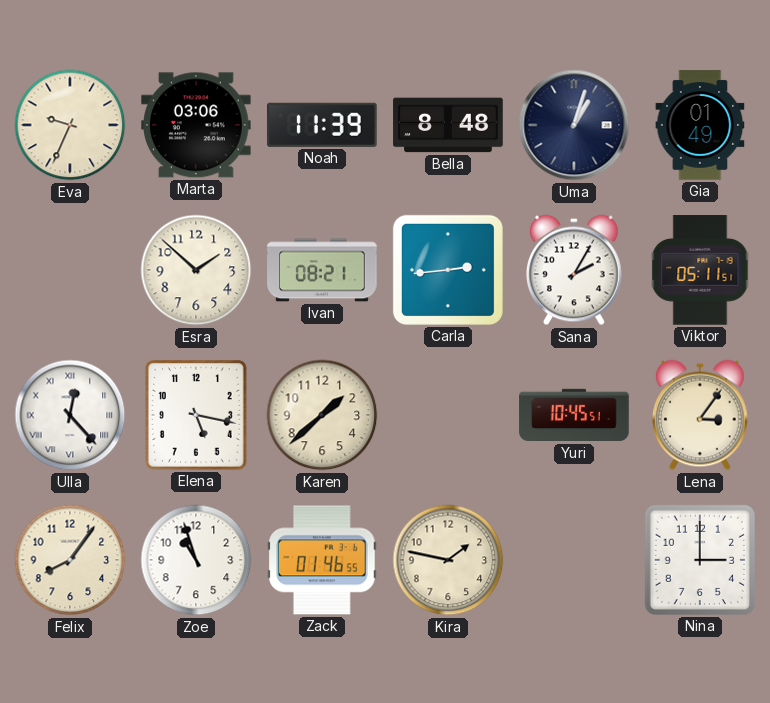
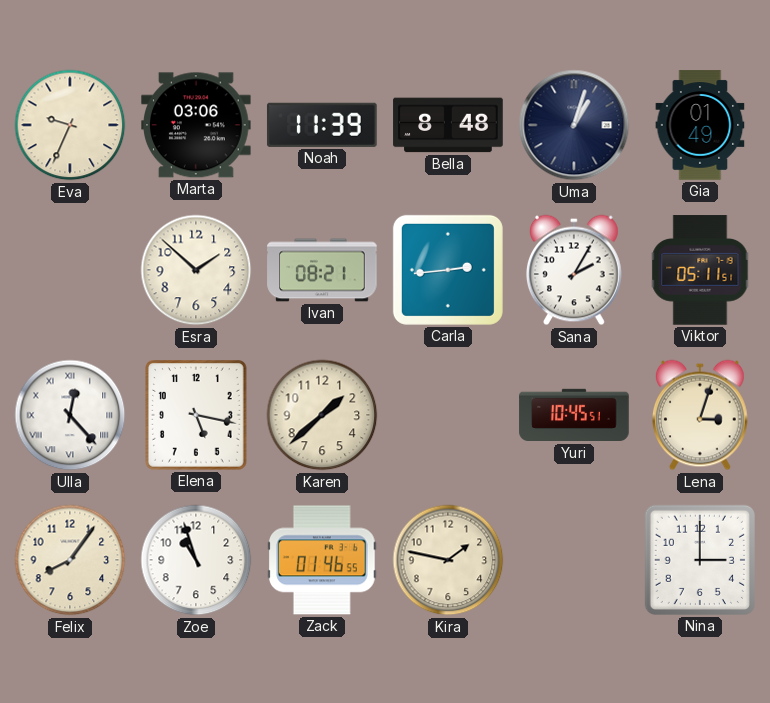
Lena: 3:06 -> 3:03
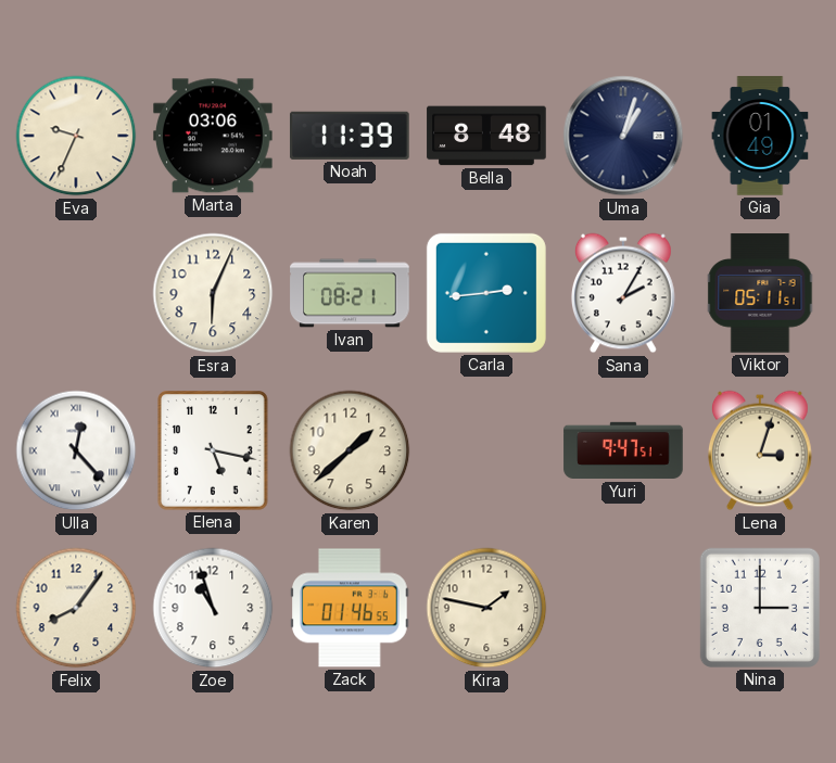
Esra: 1:52 -> 6:04
Yuri: 10:45 -> 9:47
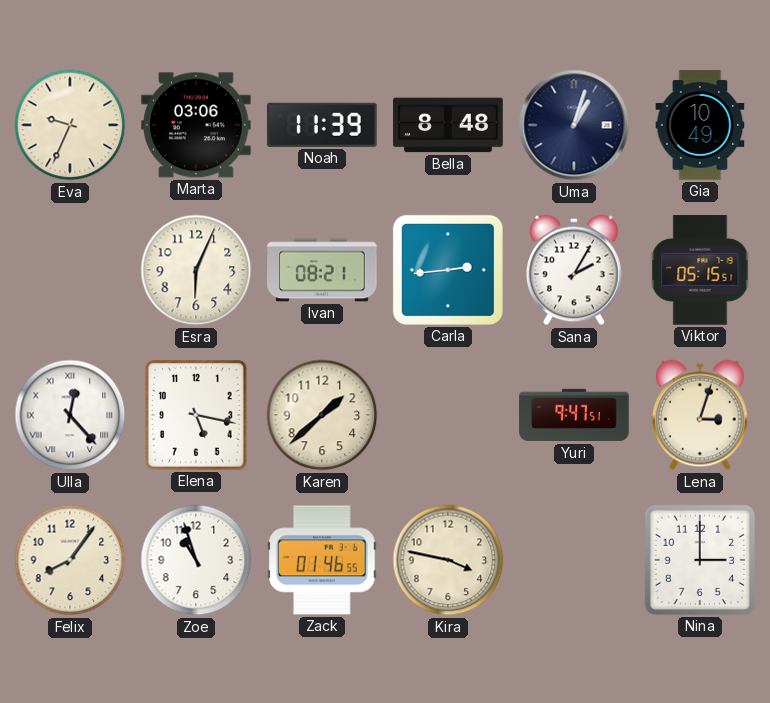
Gia: 01:49 -> 10:49
Viktor: 05:11 -> 05:15
Kira: 1:47 -> 3:47
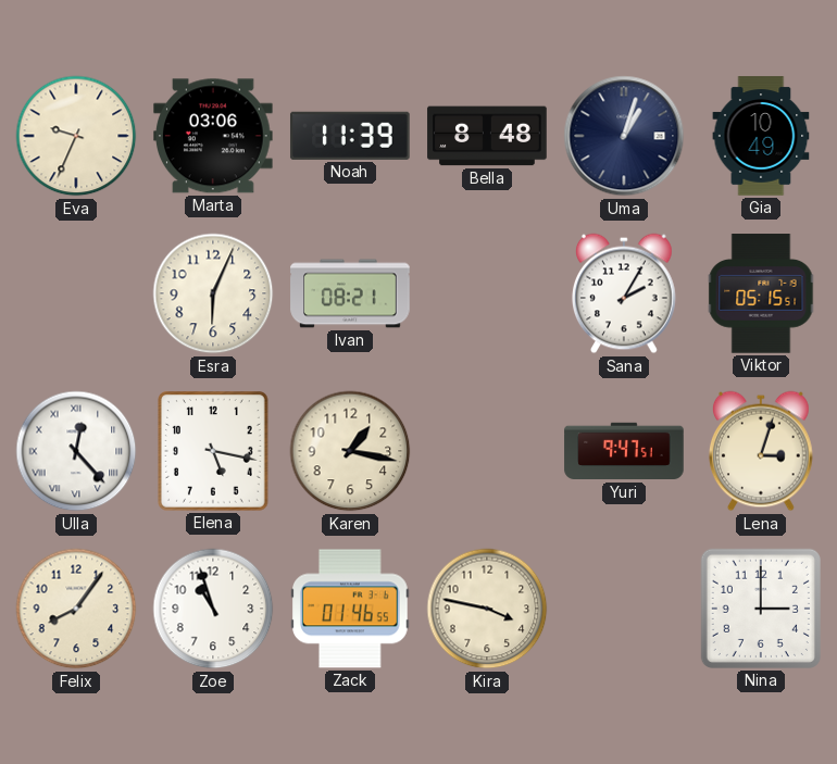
Carla: 2:44 -> none
Karen: 1:38 -> 1:17
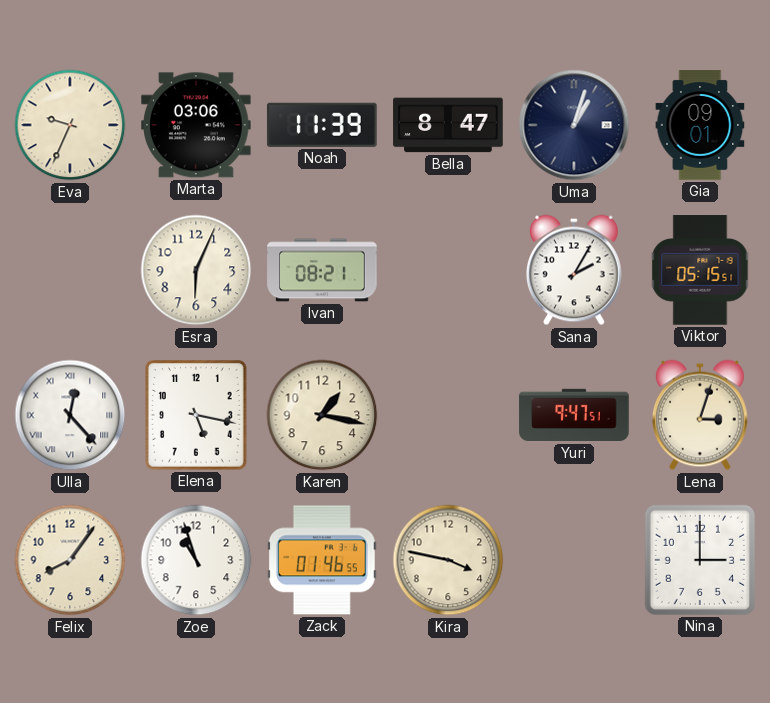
Bella: 8:48 -> 8:47
Gia: 10:49 -> 09:01
